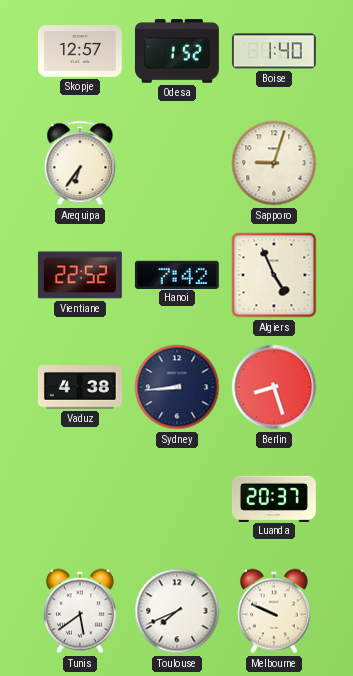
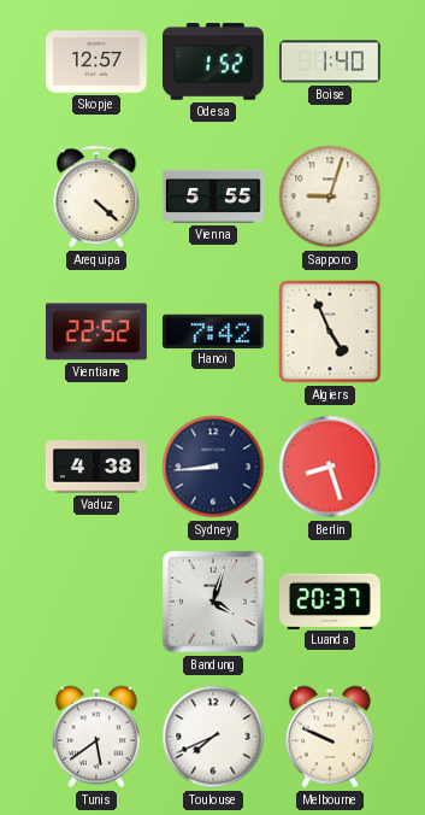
Arequipa: 6:36 -> 4:22
Vienna: none -> 5:55
Bandung: none -> 4:03
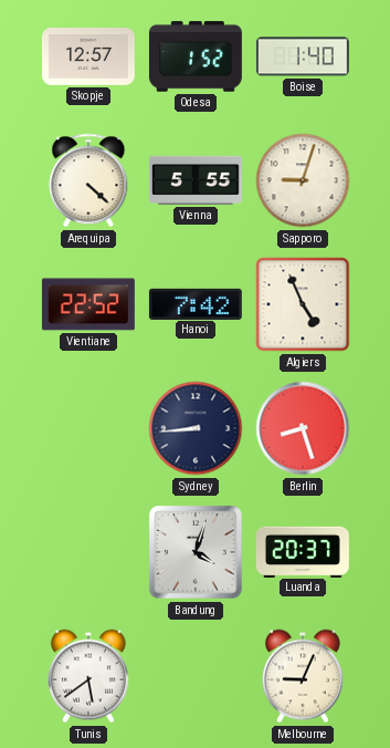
Vaduz: 4:38 -> none
Toulouse: 7:41 -> none
Melbourne: 9:49 -> 9:04
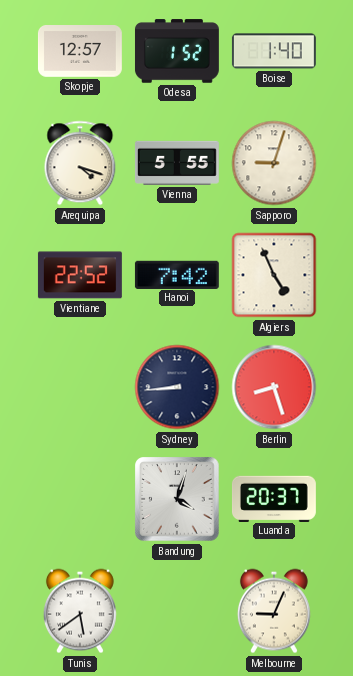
Arequipa: 4:22 -> 4:18
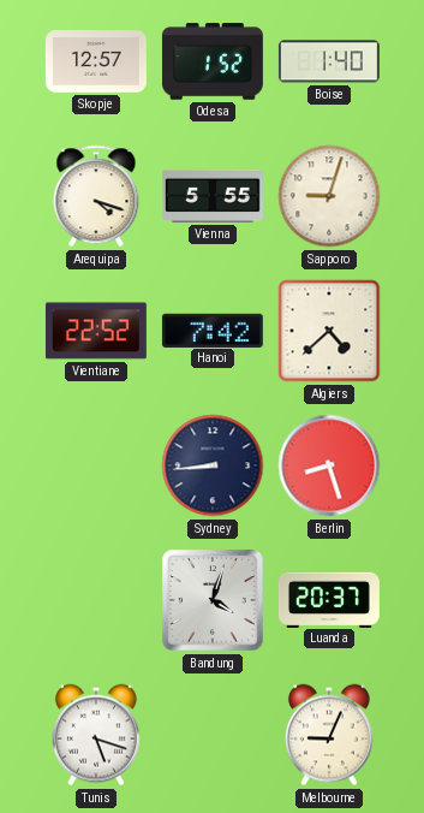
Algiers: 4:56 -> 4:38
Tunis: 5:39 -> 5:18
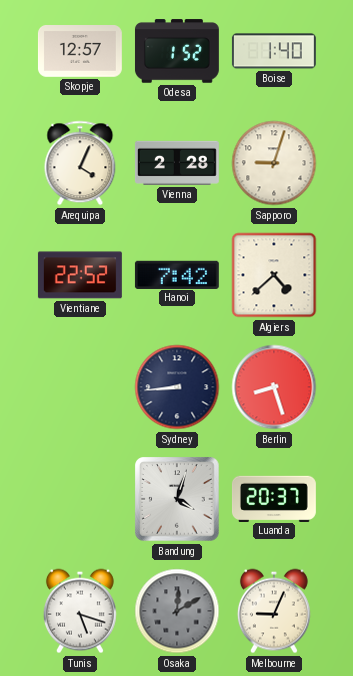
Arequipa: 4:18 -> 4:04
Vienna: 5:55 -> 2:28
Osaka: none -> 12:10
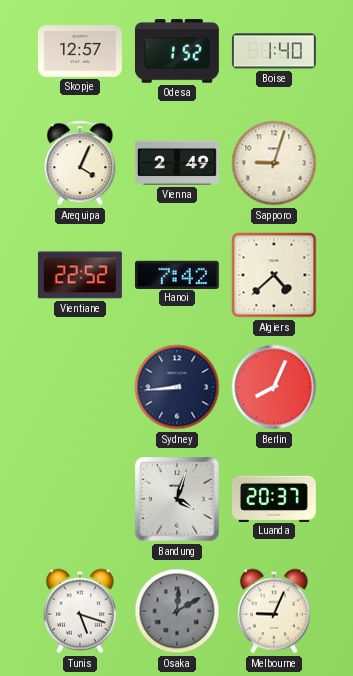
Vienna: 2:28 -> 2:49
Berlin: 8:27 -> 8:04
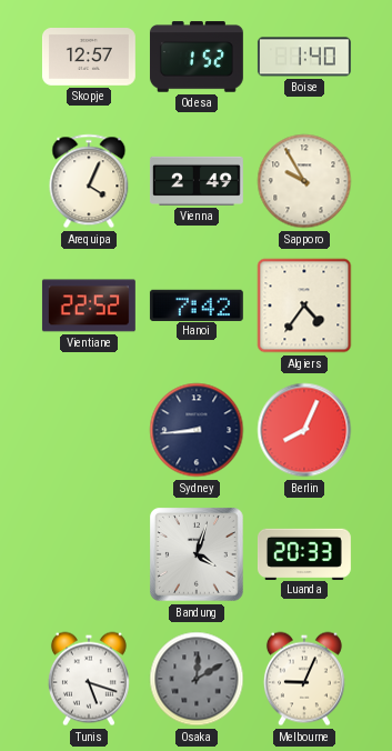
Sapporo: 9:03 -> 9:55
Algiers: 4:38 -> 4:36
Luanda: 20:37 -> 20:33
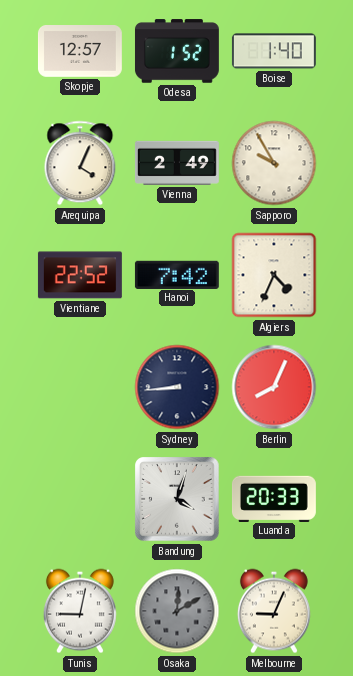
Algiers: 4:36 -> 4:34
Tunis: 5:18 -> 9:02
